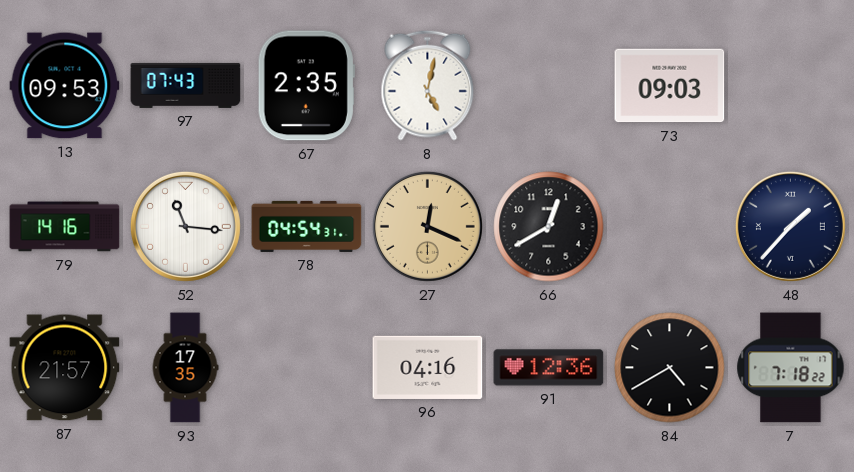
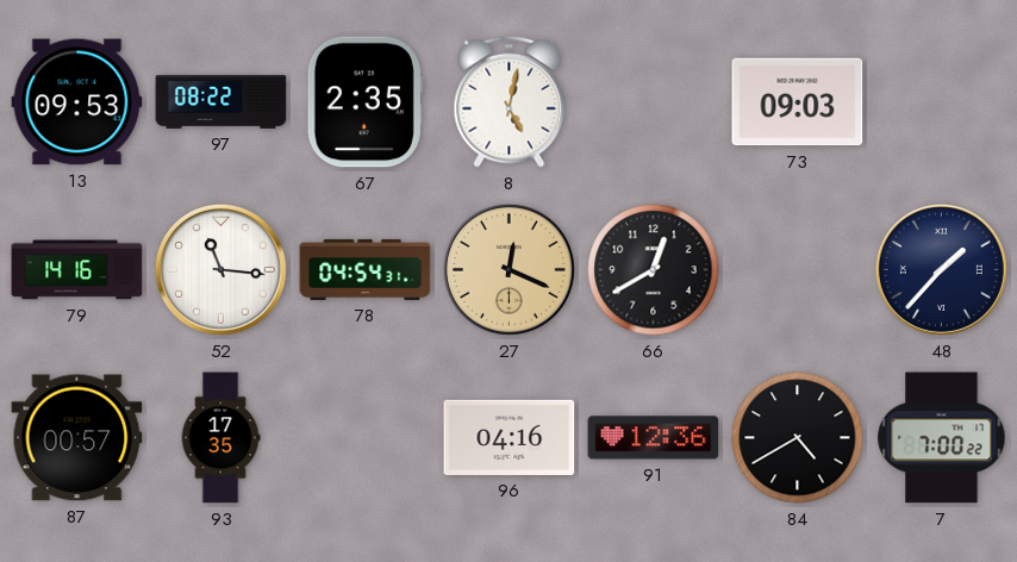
97: 07:43 -> 08:22
87: 21:57 -> 00:57
7: 7:18 -> 7:00
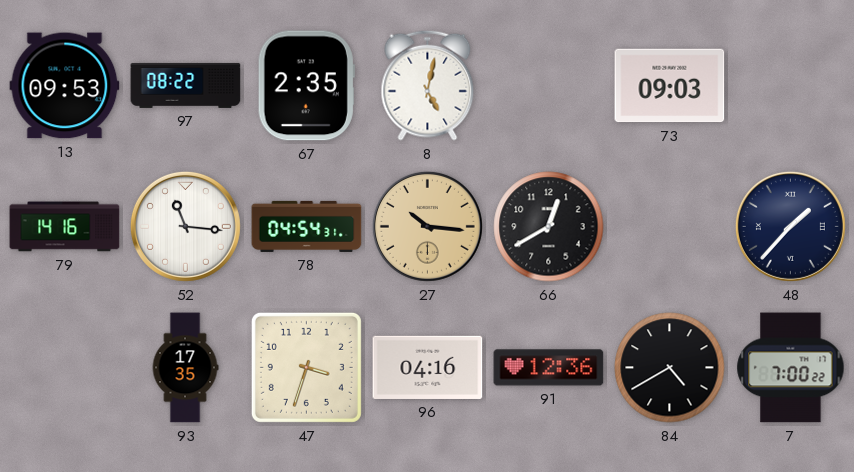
27: 12:19 -> 10:16
87: 00:57 -> none
47: none -> 3:33
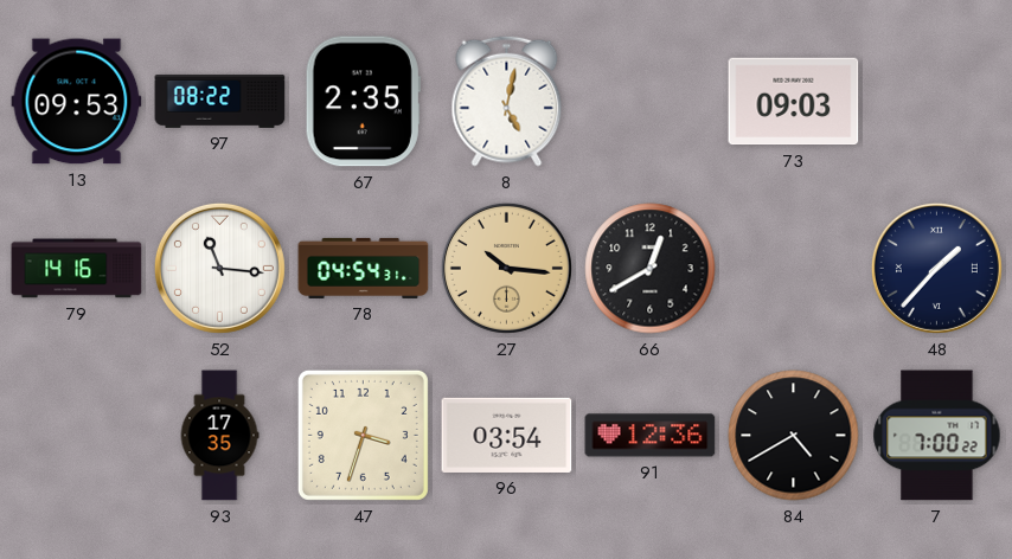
96: 04:16 -> 03:54
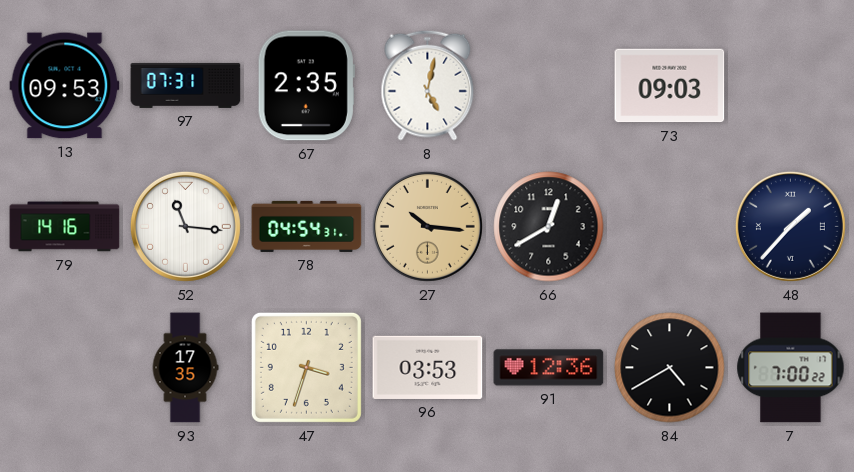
97: 08:22 -> 07:31
96: 03:54 -> 03:53
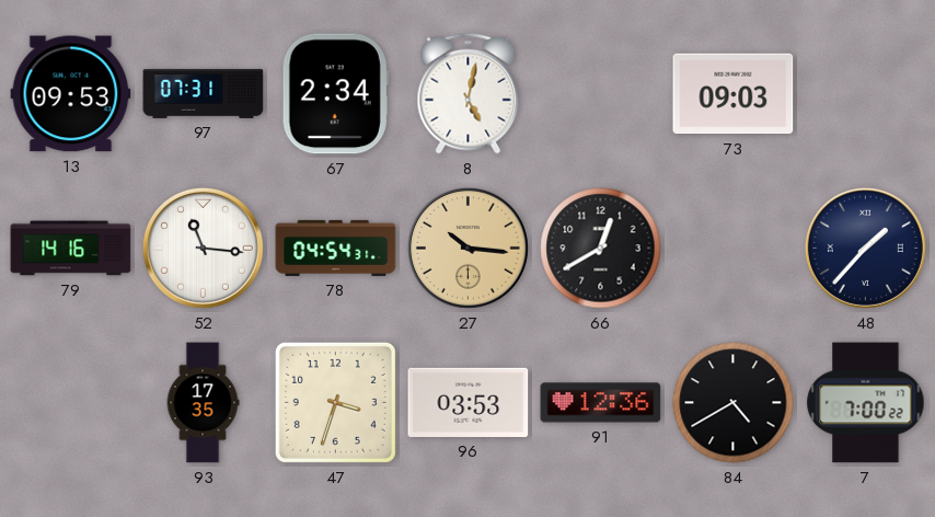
67: 2:35 -> 2:34
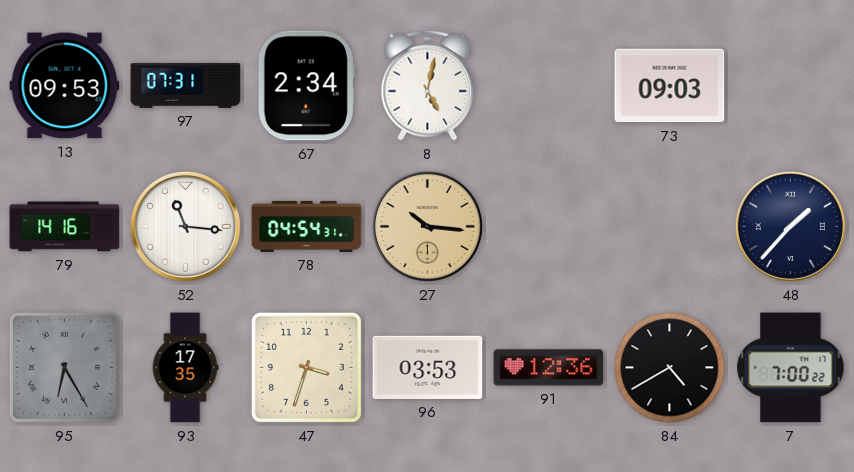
66: 12:40 -> none
95: none -> 6:25
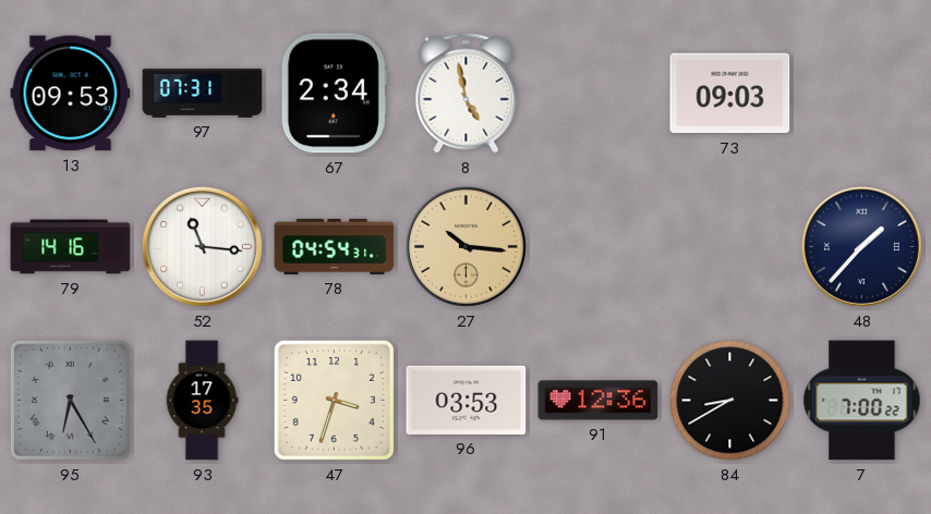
8: 5:02 -> 4:58
84: 4:40 -> 8:40
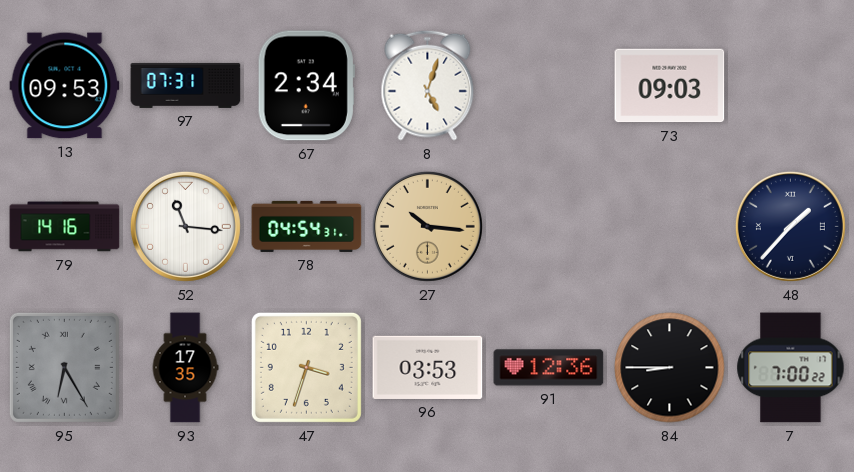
8: 4:58 -> 5:03
84: 8:40 -> 8:45
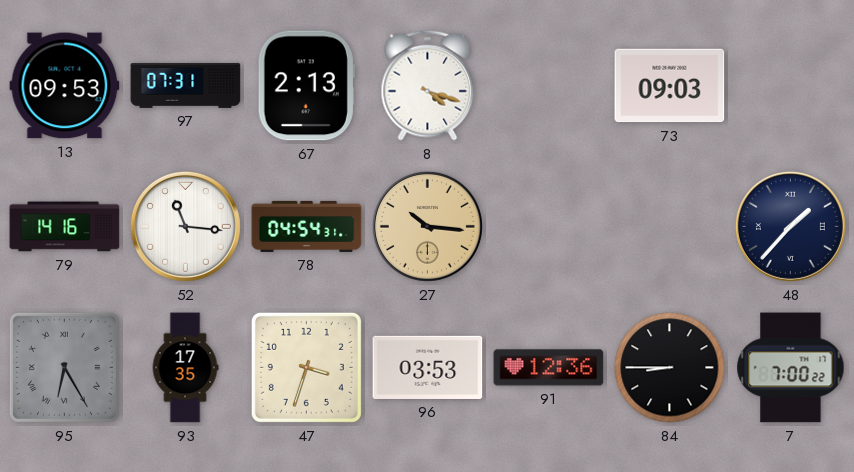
67: 2:34 -> 2:13
8: 5:03 -> 4:18
